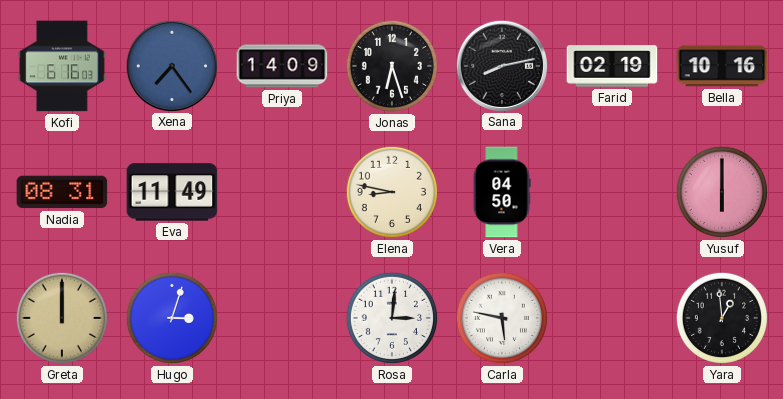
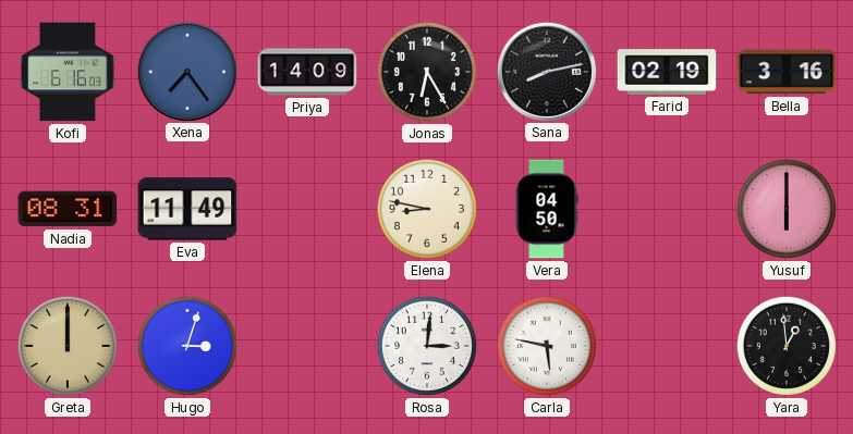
Jonas: 6:27 -> 6:25
Bella: 10:16 -> 3:16
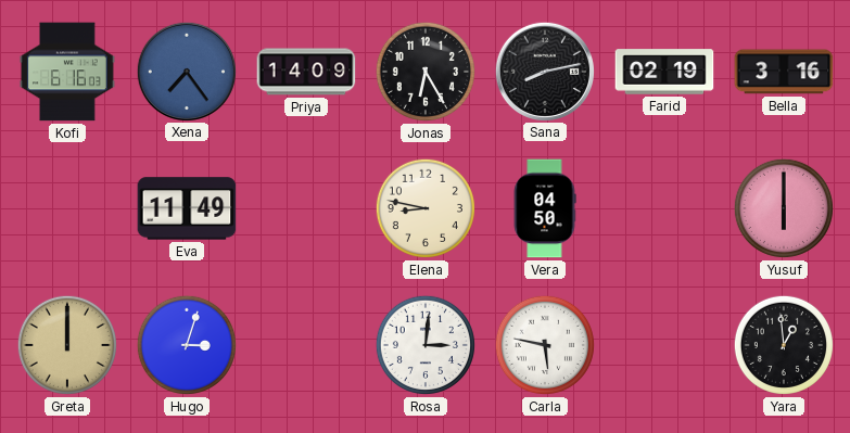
Nadia: 08:31 -> none
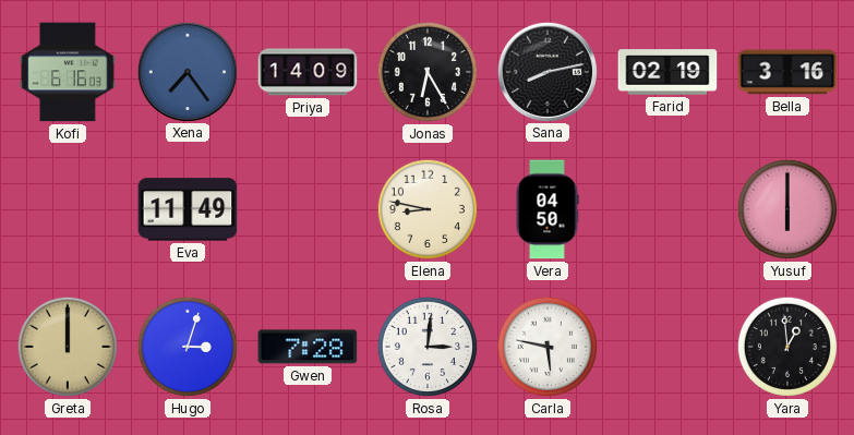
Gwen: none -> 7:28
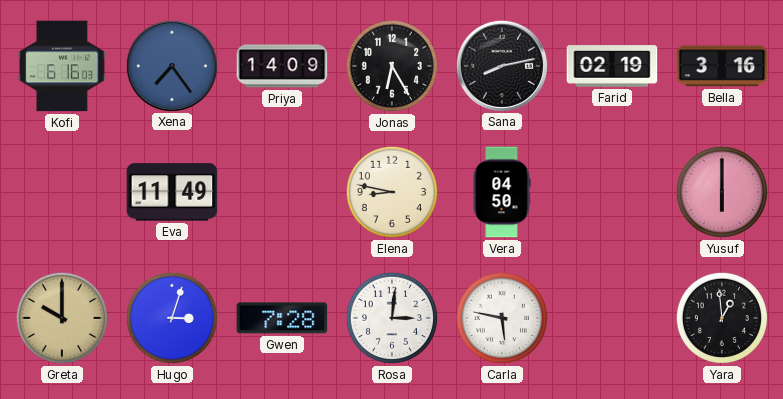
Greta: 12:00 -> 10:00
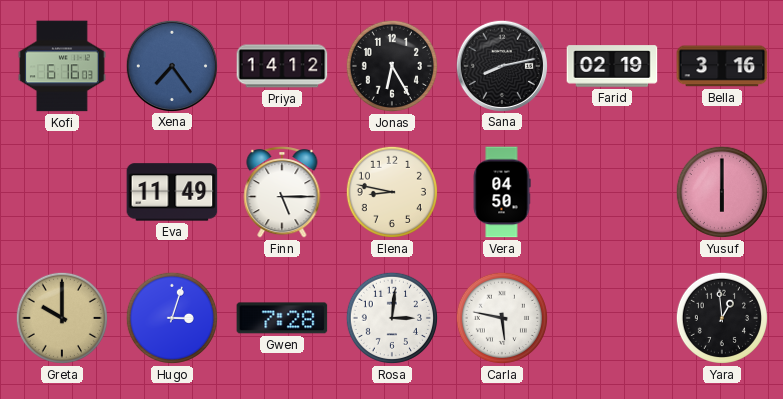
Priya: 14:09 -> 14:12
Finn: none -> 5:15
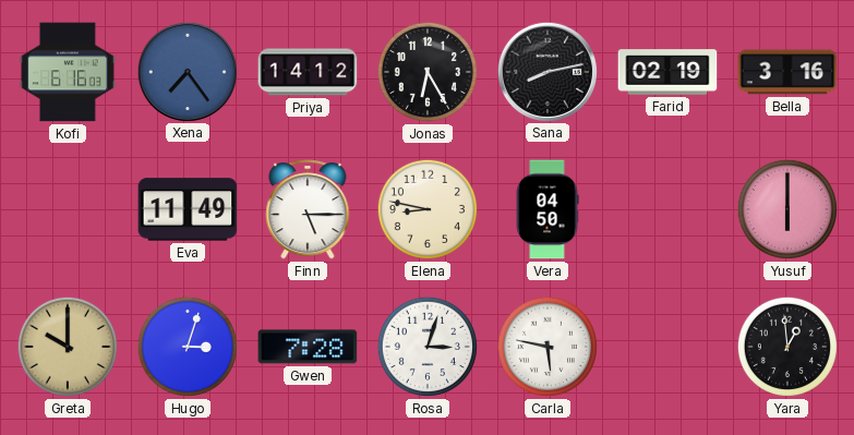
Rosa: 3:01 -> 3:03
